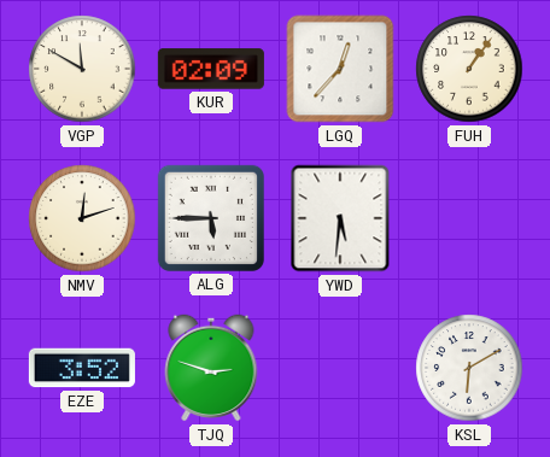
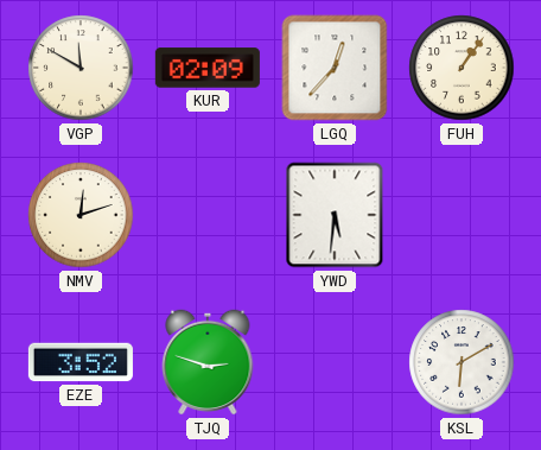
ALG: 5:45 -> none
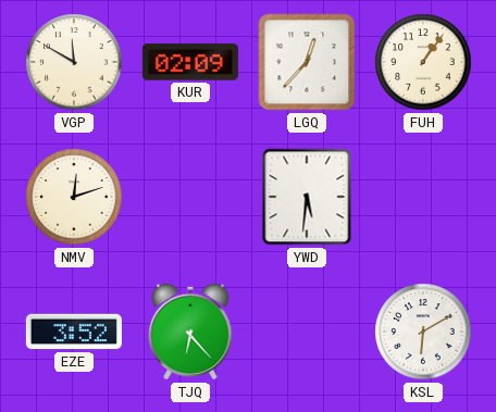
TJQ: 2:48 -> 6:23
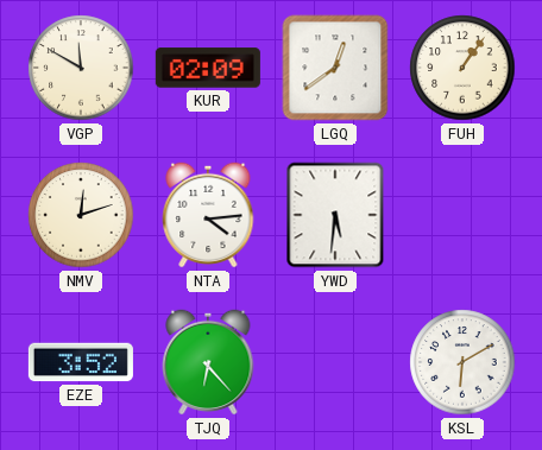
LGQ: 12:37 -> 12:39
NTA: none -> 4:14
